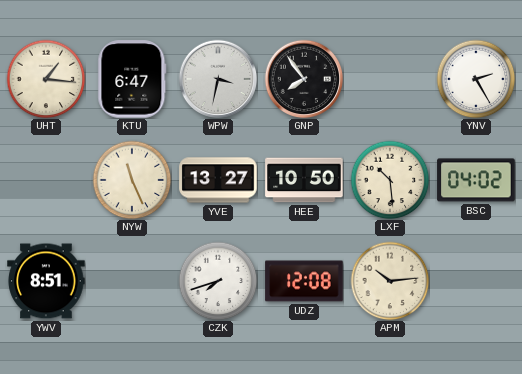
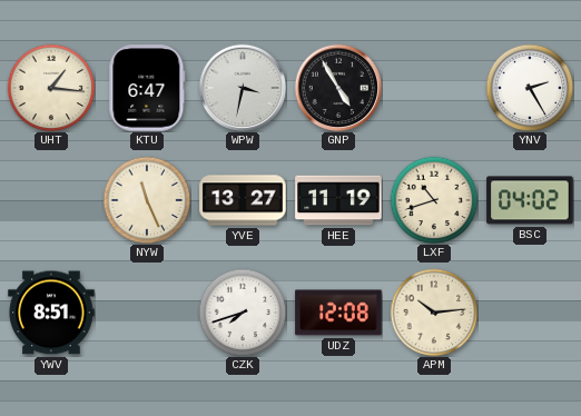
GNP: 7:54 -> 4:55
HEE: 10:50 -> 11:19
LXF: 10:29 -> 10:42
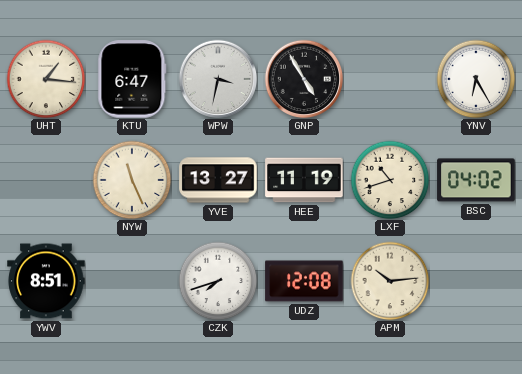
YNV: 2:25 -> 6:25
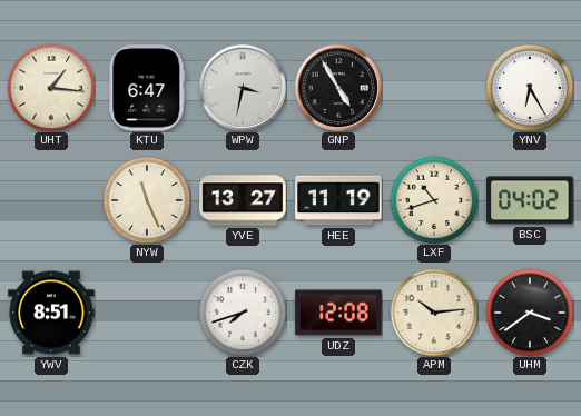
UHM: none -> 3:39
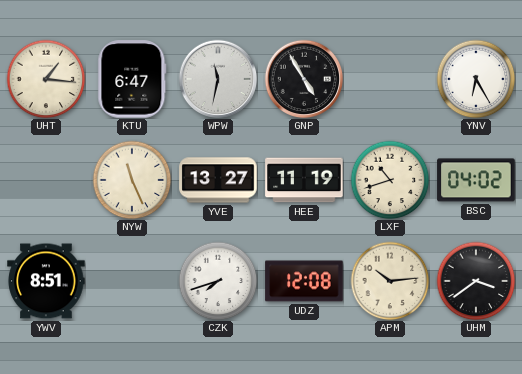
WPW: 3:32 -> 11:32
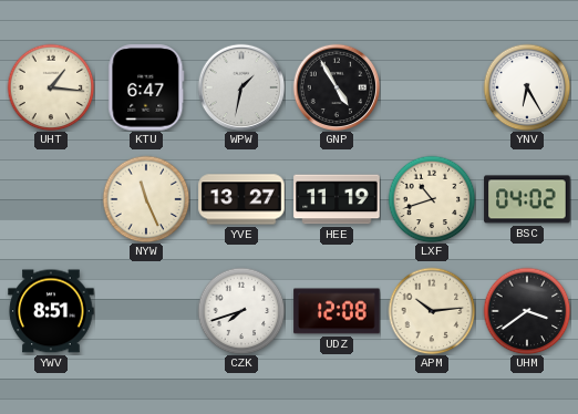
WPW: 11:32 -> 1:32
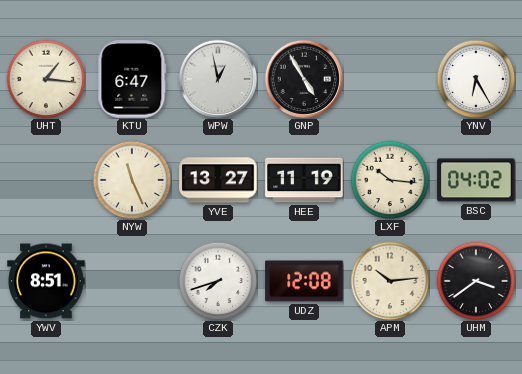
WPW: 1:32 -> 12:58
LXF: 10:42 -> 10:16
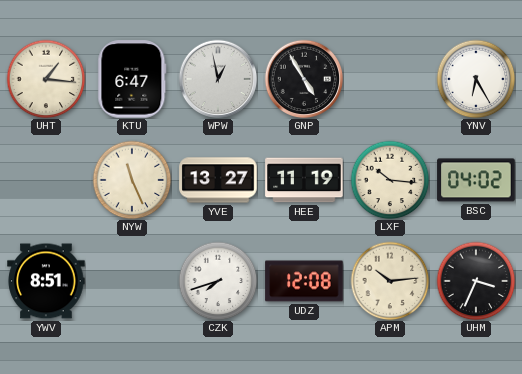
UHM: 3:39 -> 3:34
